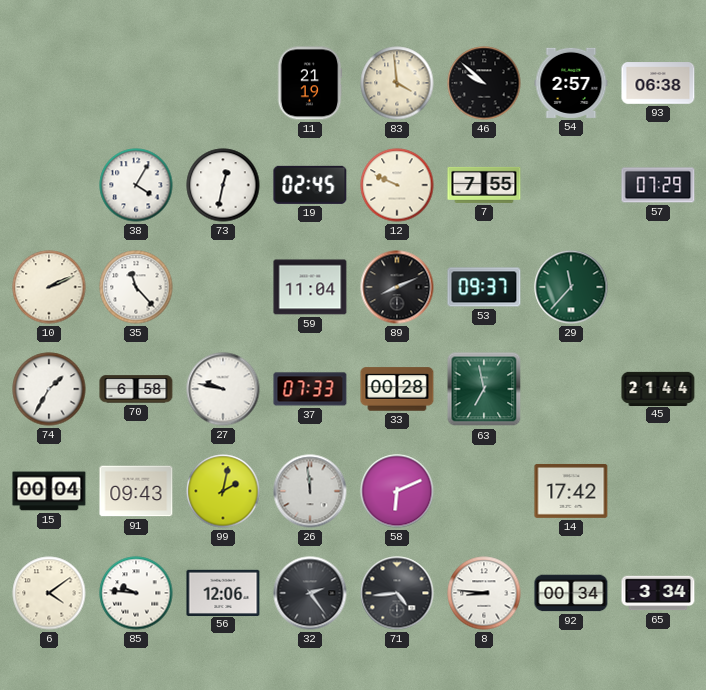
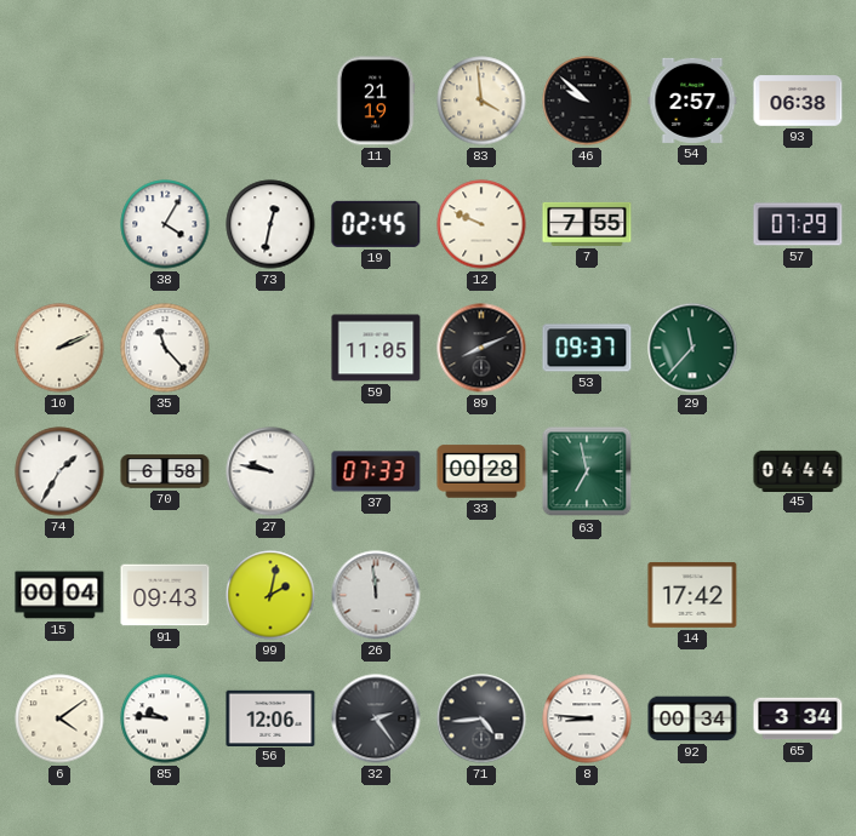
59: 11:04 -> 11:05
45: 21:44 -> 04:44
58: 6:11 -> none
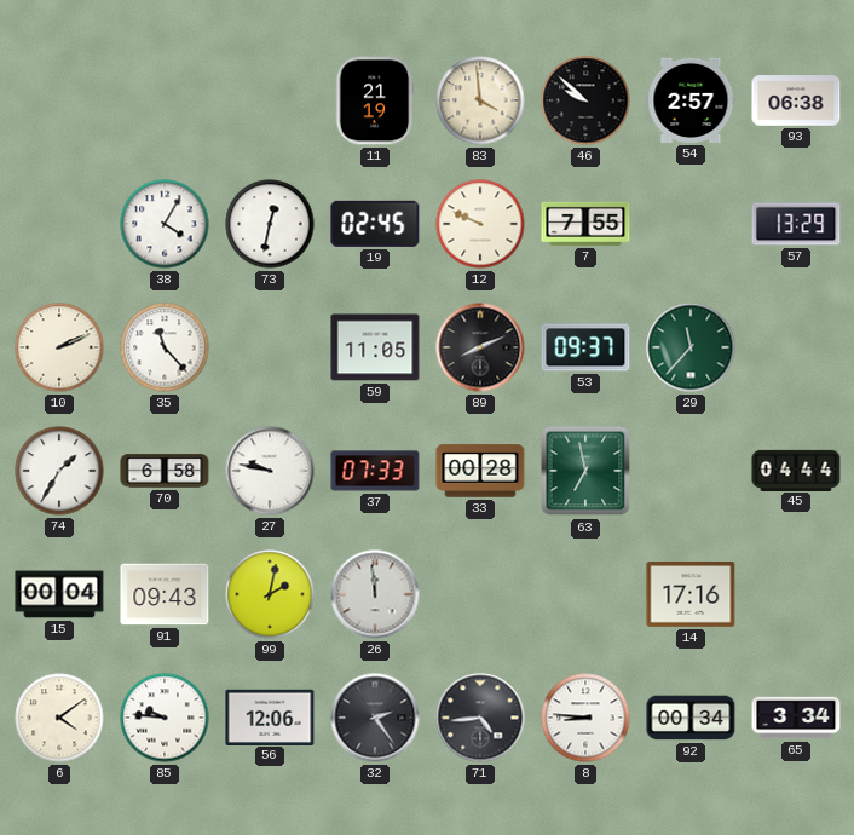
57: 07:29 -> 13:29
14: 17:42 -> 17:16
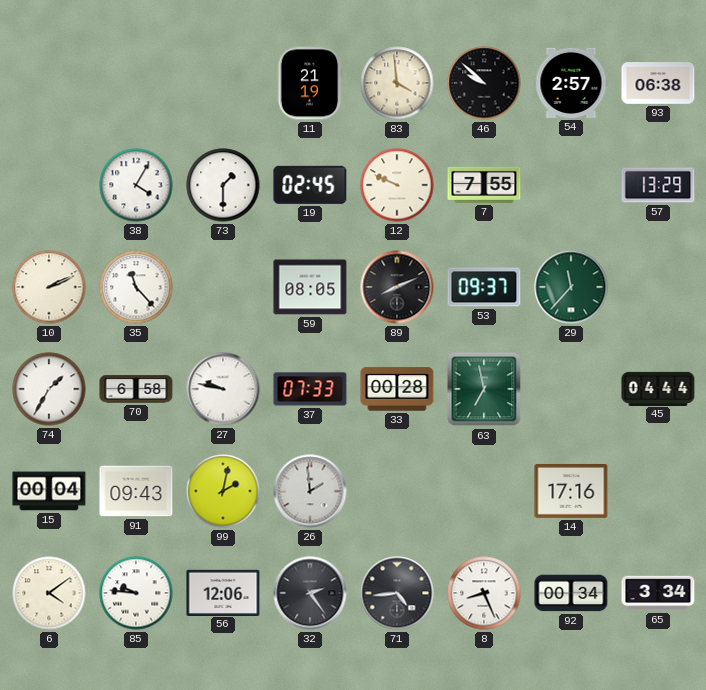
73: 12:32 -> 1:30
59: 11:05 -> 08:05
26: 11:59 -> 1:59
8: 8:46 -> 8:26
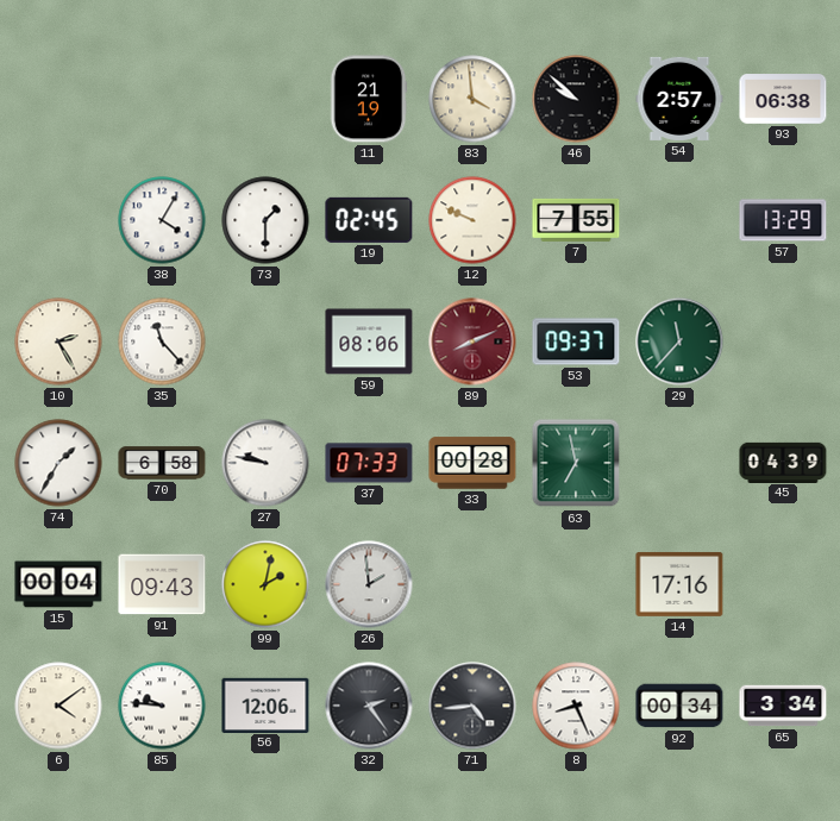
10: 2:11 -> 2:25
59: 08:05 -> 08:06
89 dial: black -> burgundy
45: 04:44 -> 04:39
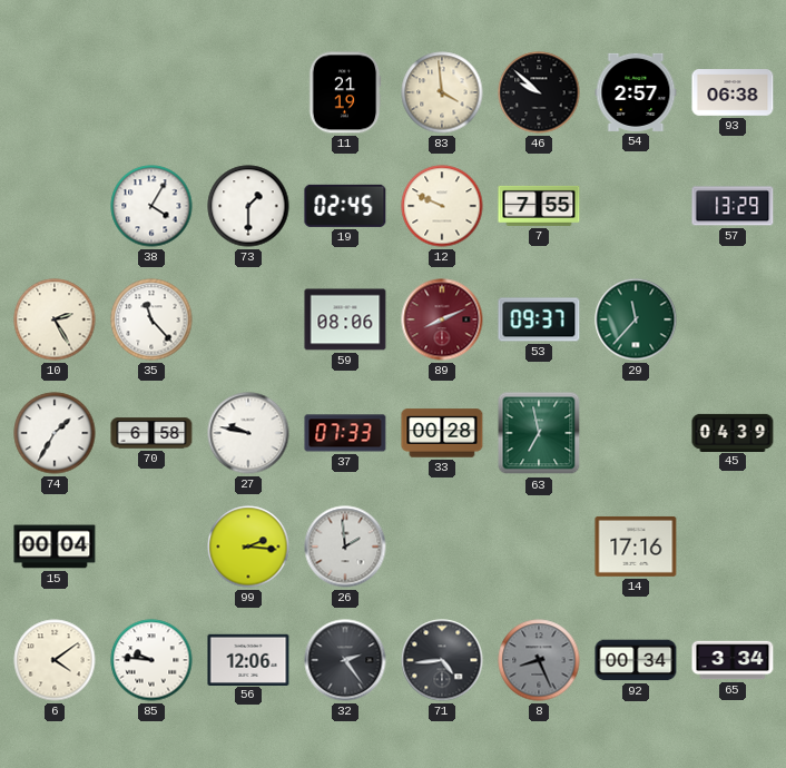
91: 09:43 -> none
99: 2:02 -> 2:16
8 dial: white -> grey
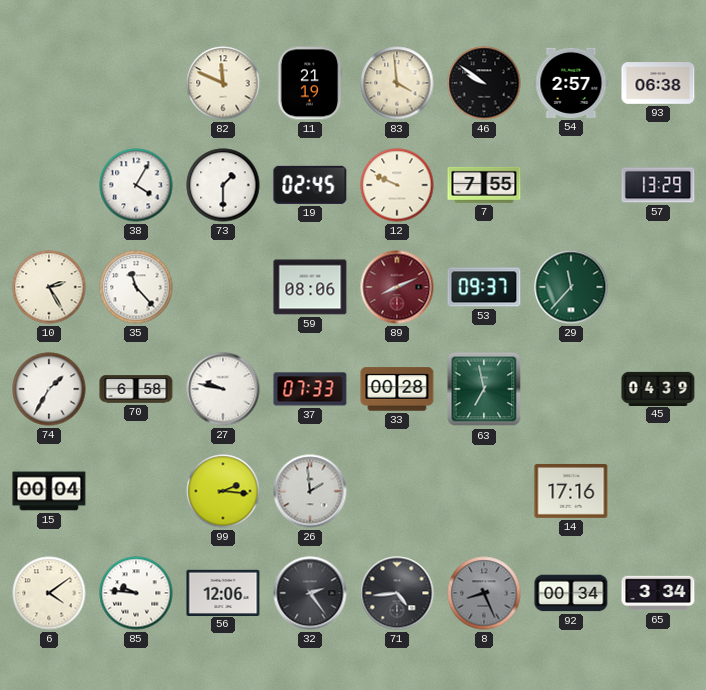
82: none -> 11:49
46: 9:52 -> 9:51
